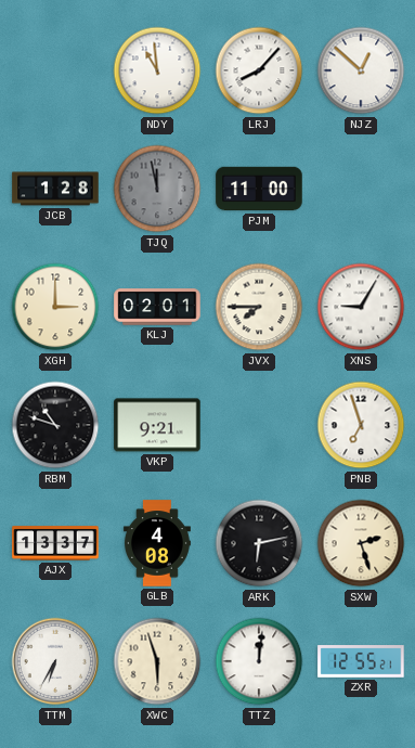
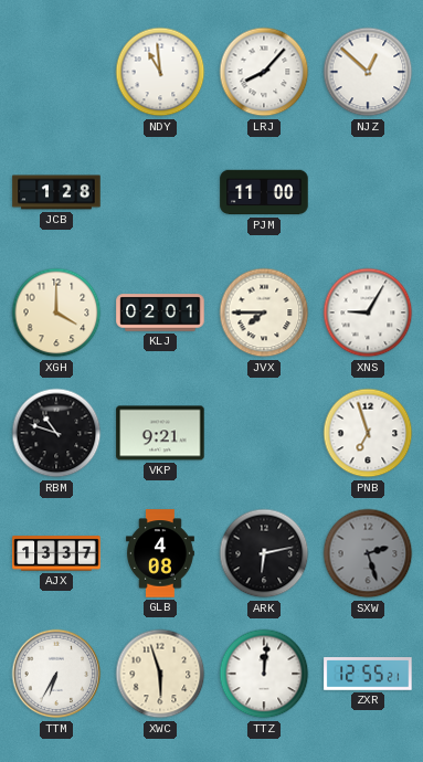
TJQ: 11:58 -> none
XGH: 3:00 -> 4:00
SXW dial: cream -> grey
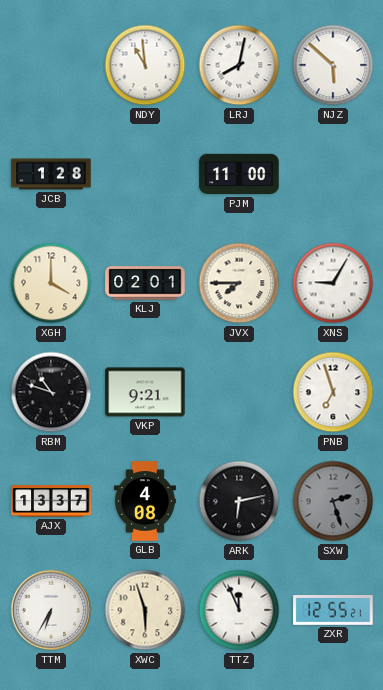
LRJ: 8:07 -> 8:02
NJZ: 12:52 -> 5:52
TTZ: 12:01 -> 11:56
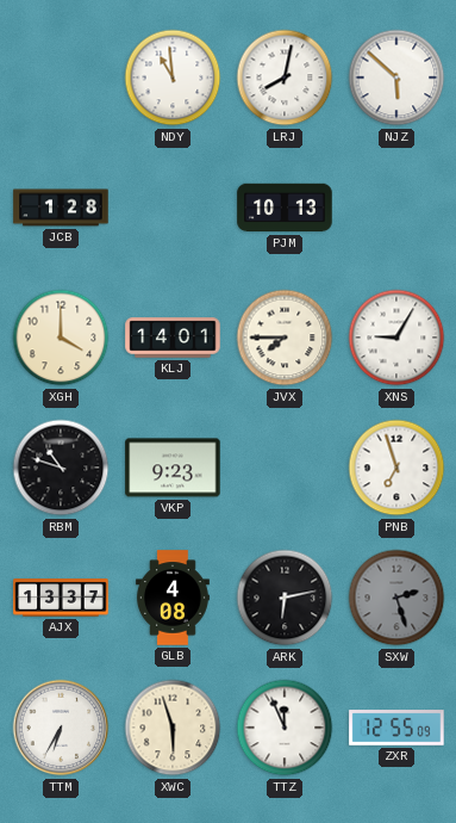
PJM: 11:00 -> 10:13
KLJ: 02:01 -> 14:01
VKP: 9:21 -> 9:23
ZXR: 12:55:21 -> 12:55:09
